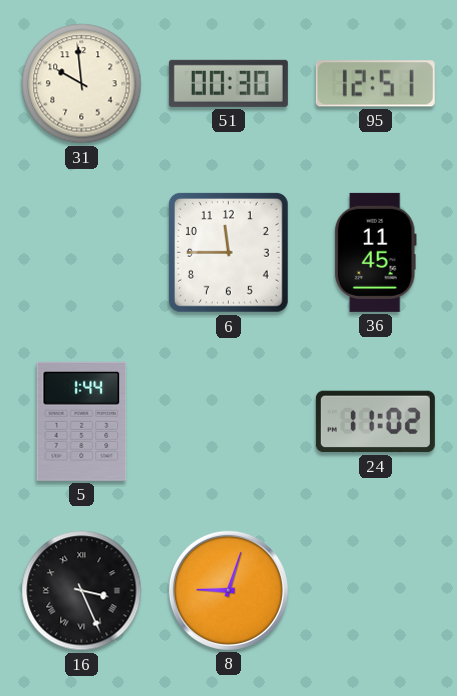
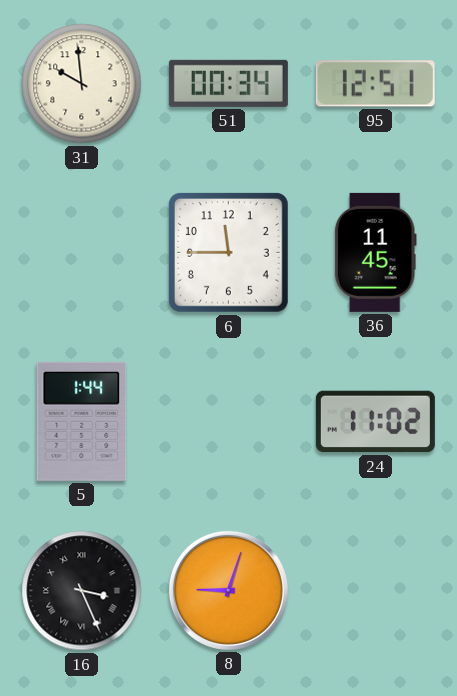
51: 00:30 -> 00:34
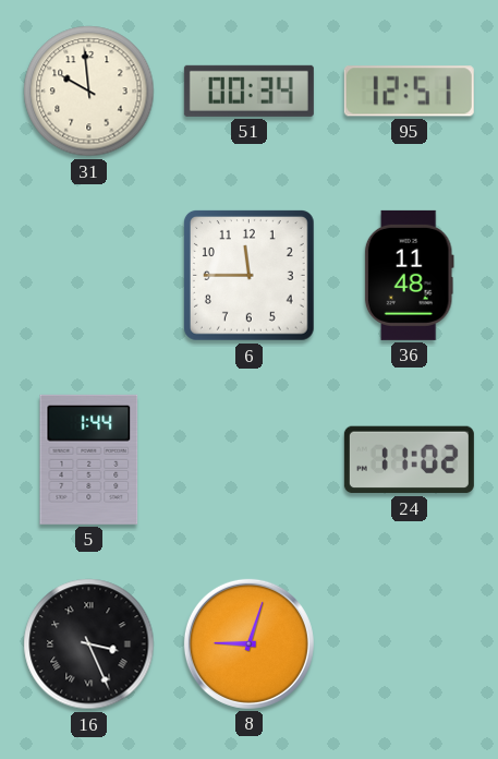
36: 11:45 -> 11:48
